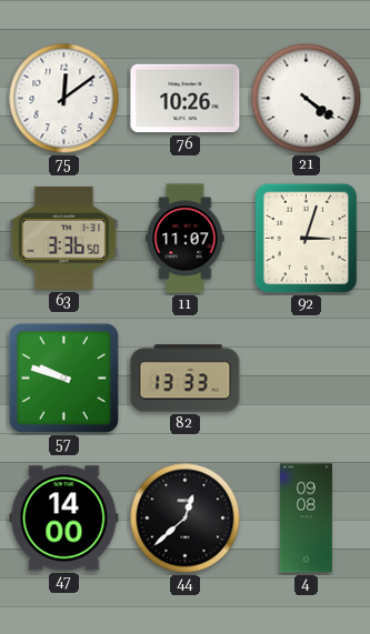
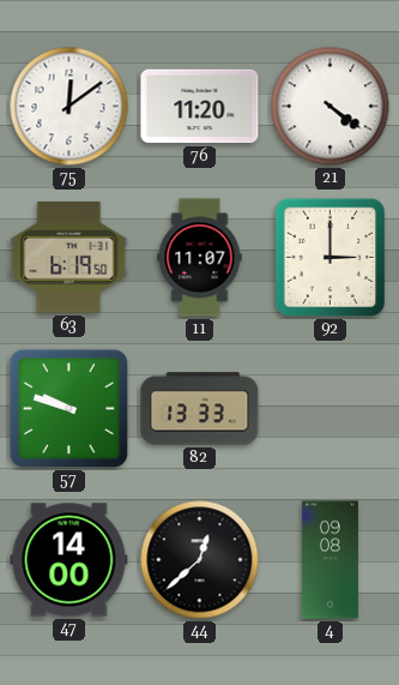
76: 10:26 -> 11:20
63: 3:36 -> 6:19
92: 3:03 -> 3:00
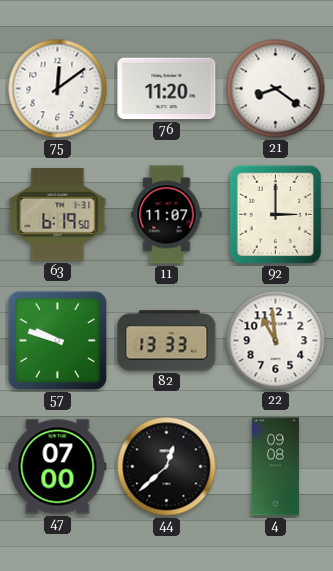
21: 4:21 -> 8:21
22: none -> 10:59
47: 14:00 -> 07:00
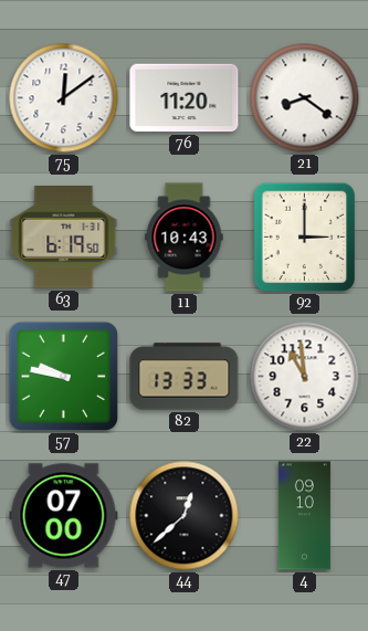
11: 11:07 -> 10:43
57: 9:48 -> 9:47
4: 09:08 -> 09:10
